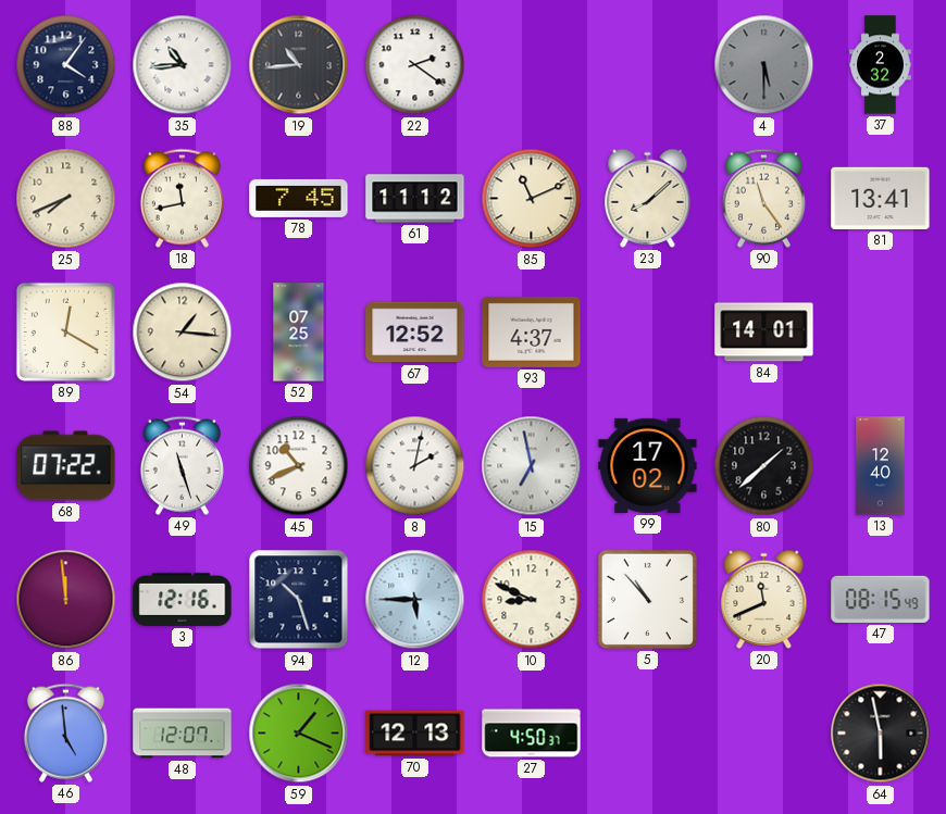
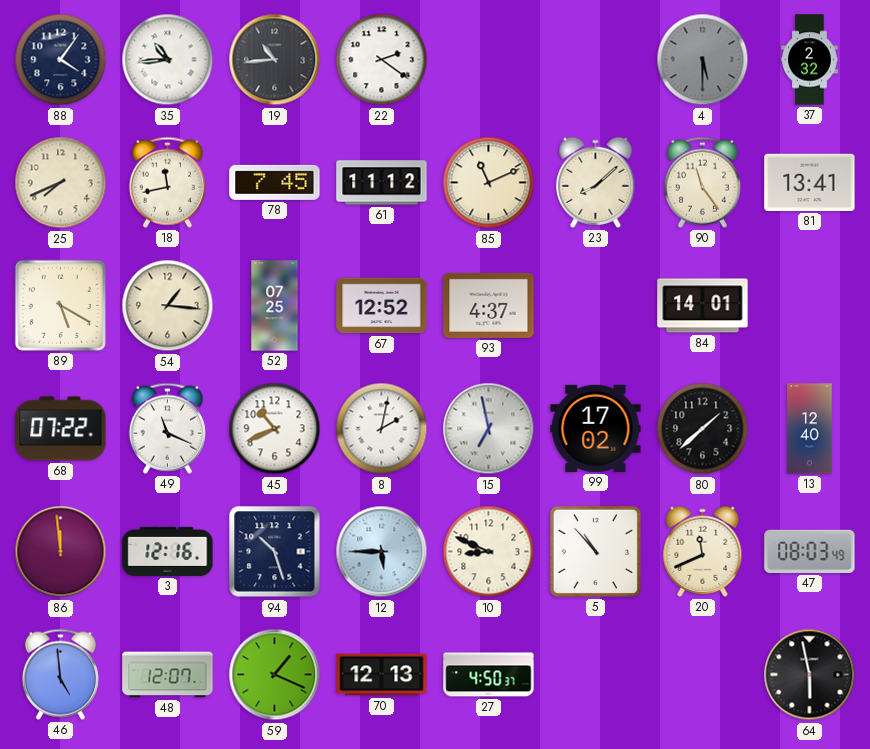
89: 12:20 -> 5:20
49: 11:27 -> 11:19
47: 08:15 -> 08:03
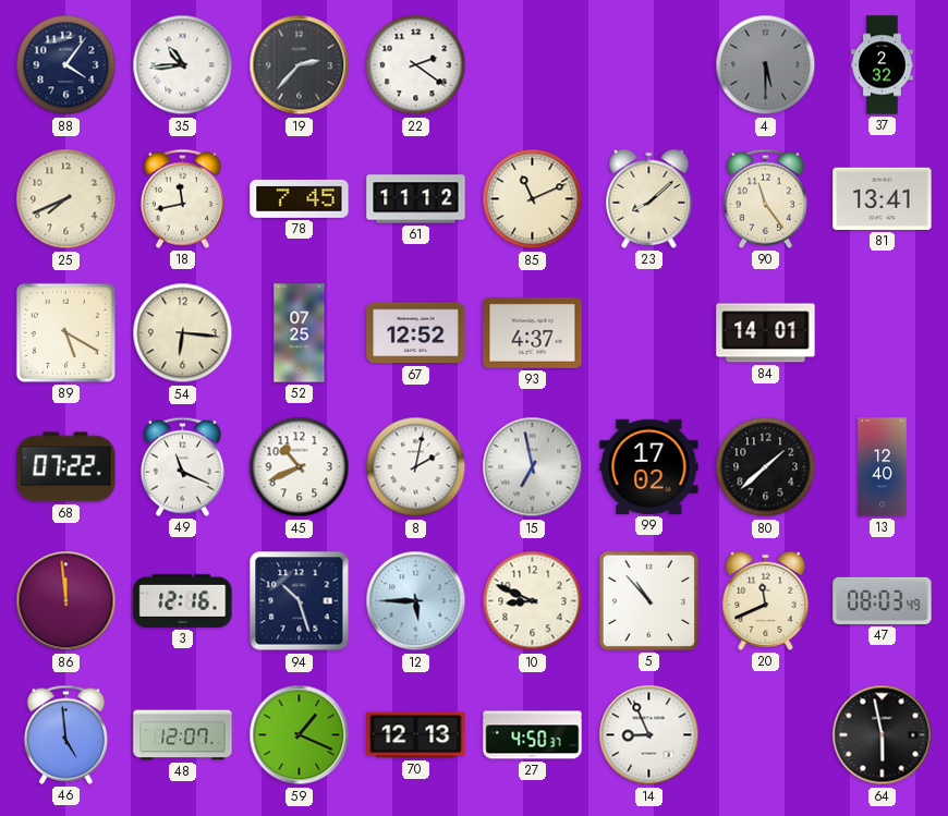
19: 10:44 -> 2:37
54: 1:16 -> 6:16
14: none -> 8:56
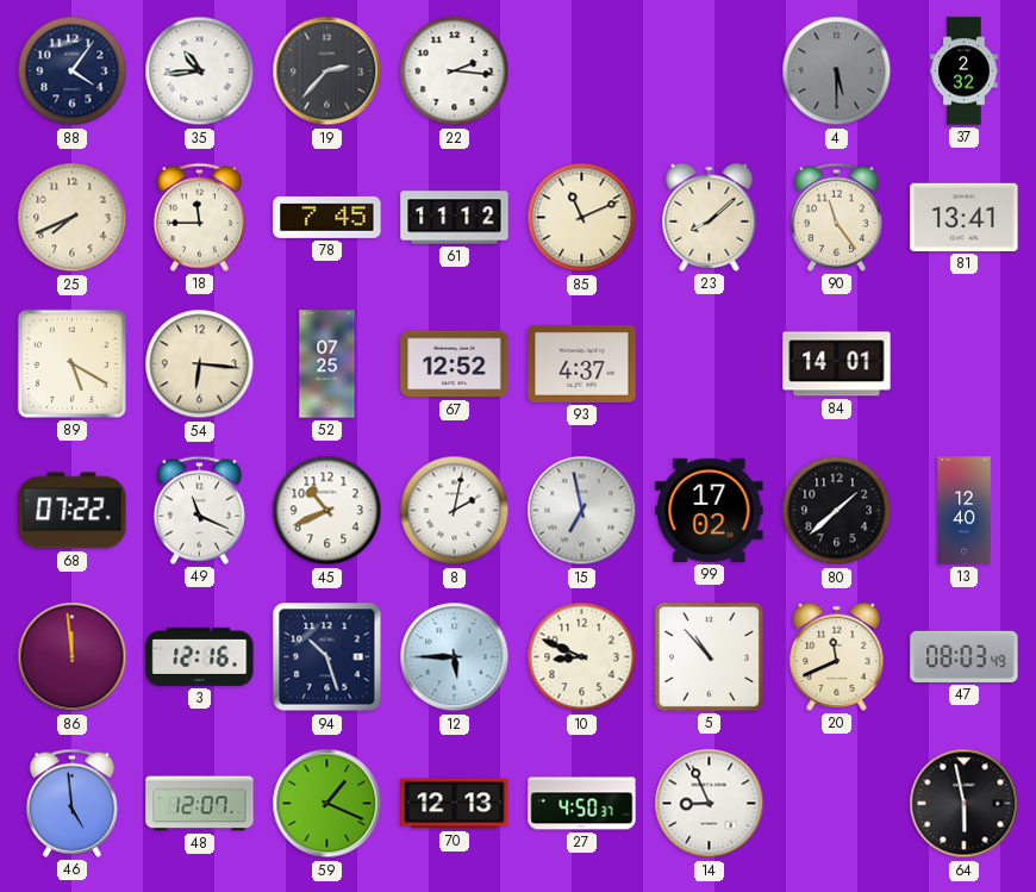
22: 2:21 -> 2:16
18: 11:43 -> 11:45
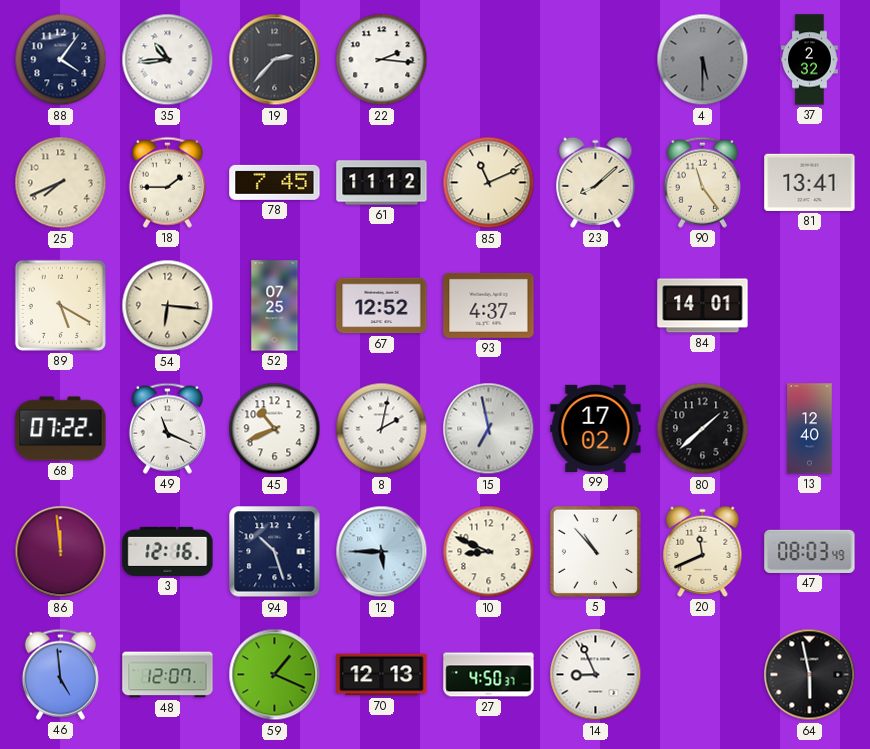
18: 11:45 -> 1:45
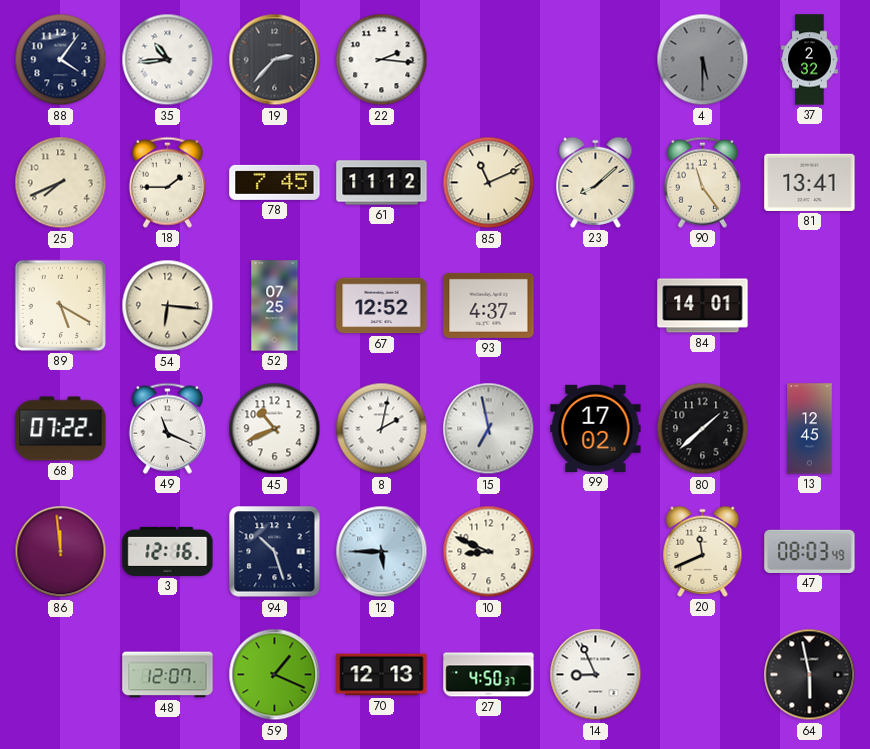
13: 12:40 -> 12:45
5: 10:53 -> none
46: 4:59 -> none
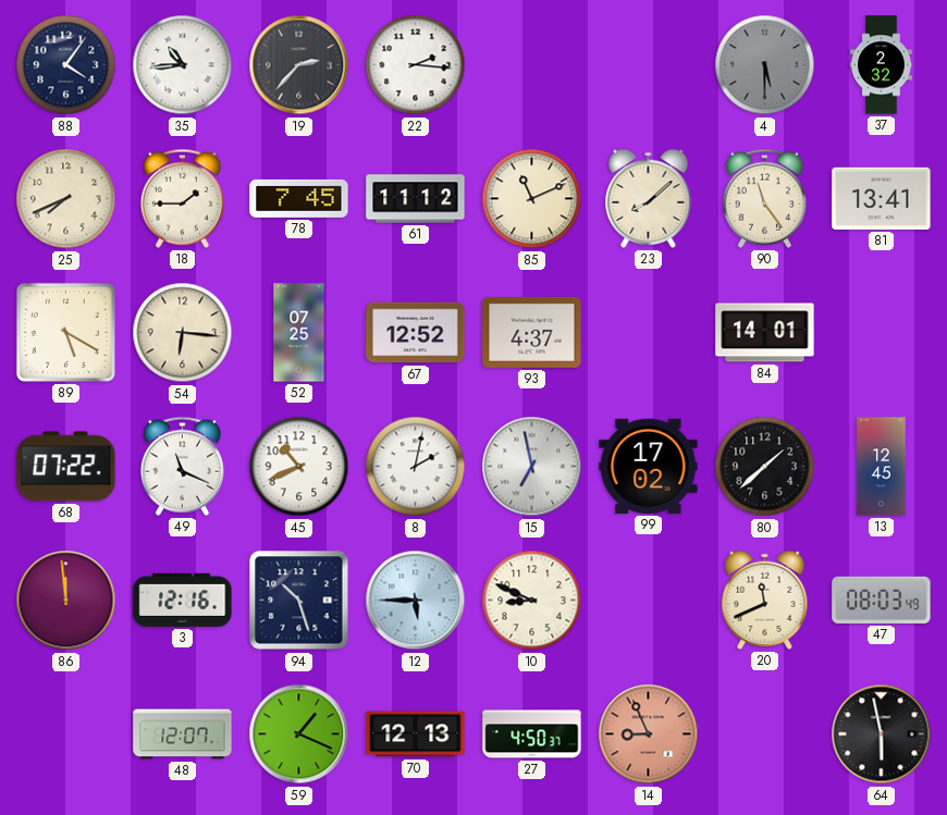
14 dial: white -> salmon
